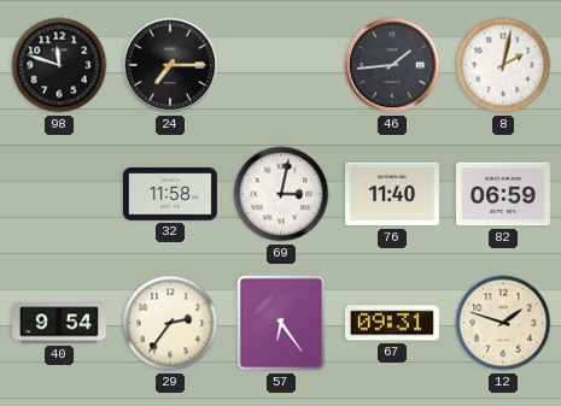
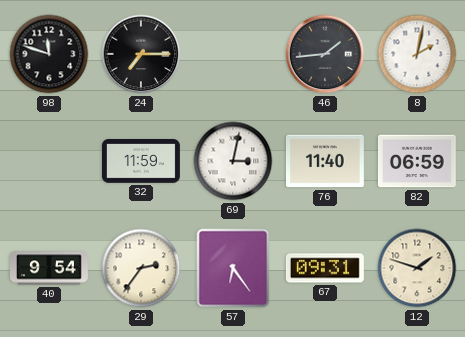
32: 11:58 -> 11:59
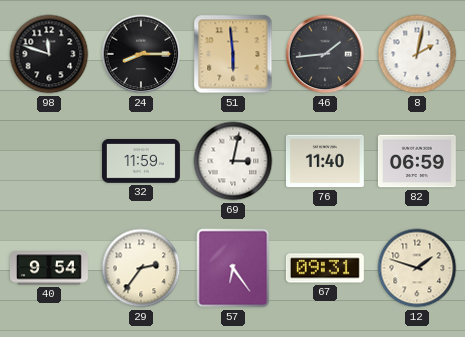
24: 7:15 -> 8:15
51: none -> 5:59
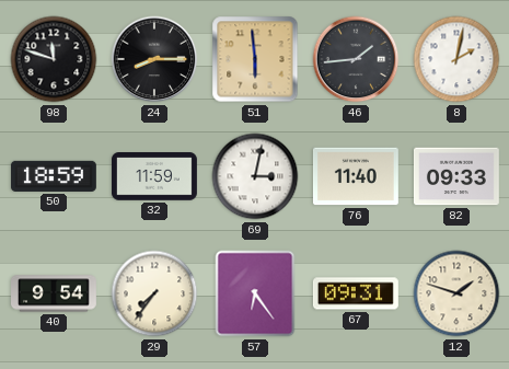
50: none -> 18:59
82: 06:59 -> 09:33
29: 2:36 -> 7:36
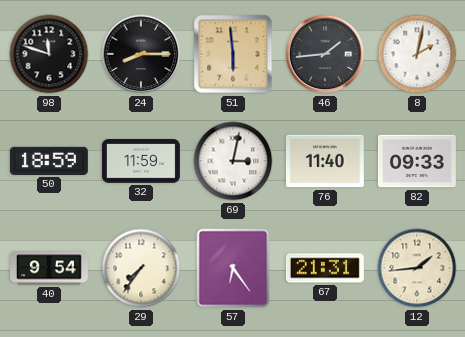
67: 09:31 -> 21:31
12: 1:48 -> 1:44
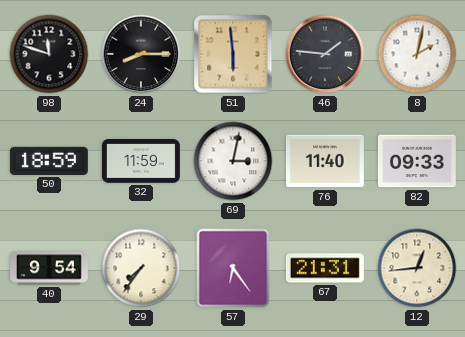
46: 1:44 -> 1:46
12: 1:44 -> 12:44
